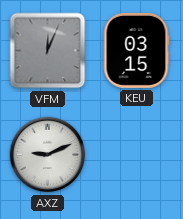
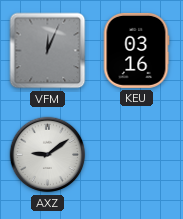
KEU: 03:15 -> 03:16
AXZ: 9:11 -> 9:09
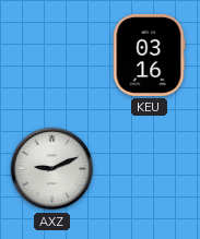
VFM: 12:04 -> none
AXZ: 9:09 -> 9:11
